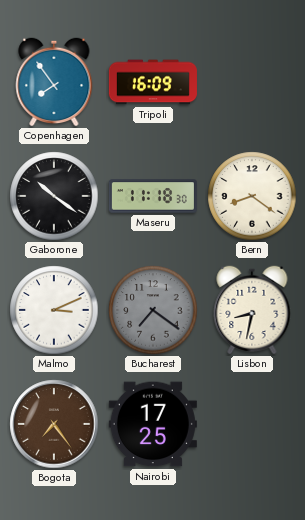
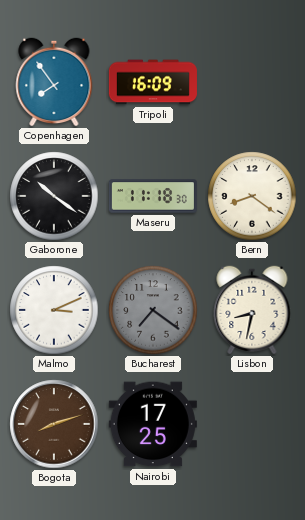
Bogota: 7:24 -> 8:12
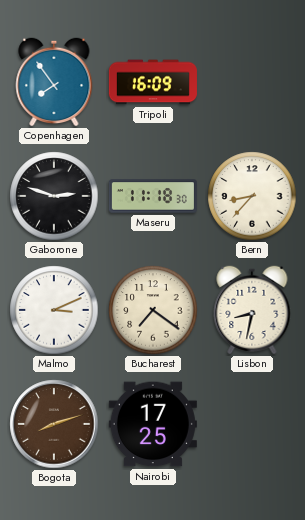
Gaborone: 10:21 -> 2:48
Bern: 8:21 -> 8:37
Bucharest dial: grey -> cream
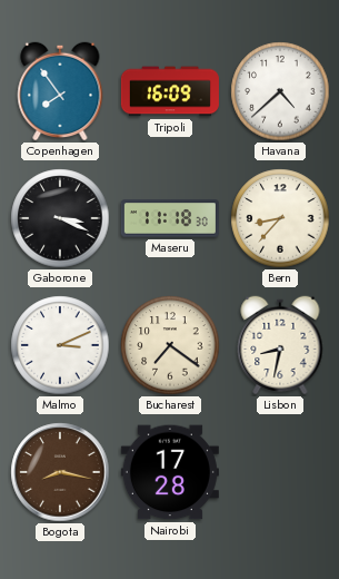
Havana: none -> 4:38
Gaborone: 2:48 -> 3:19
Bogota: 8:12 -> 8:17
Nairobi: 17:25 -> 17:28
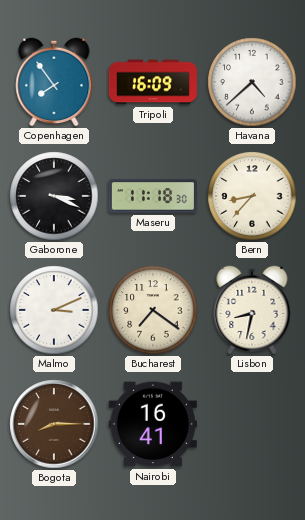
Bogota: 8:17 -> 8:15
Nairobi: 17:28 -> 16:41
